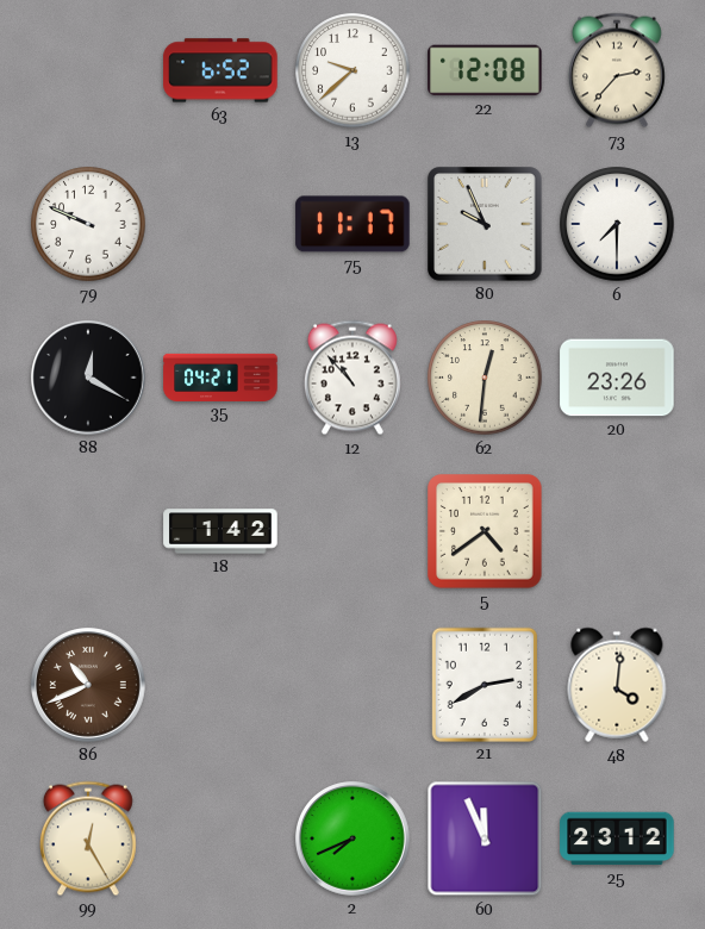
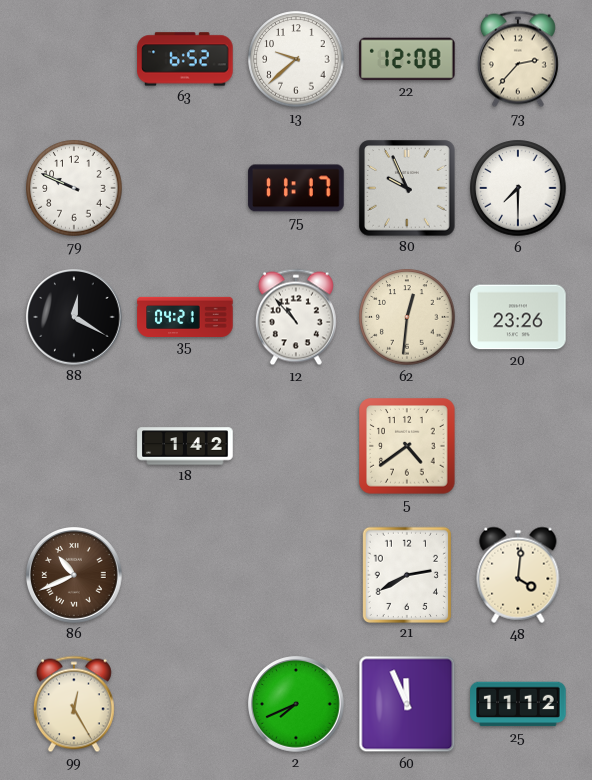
25: 23:12 -> 11:12
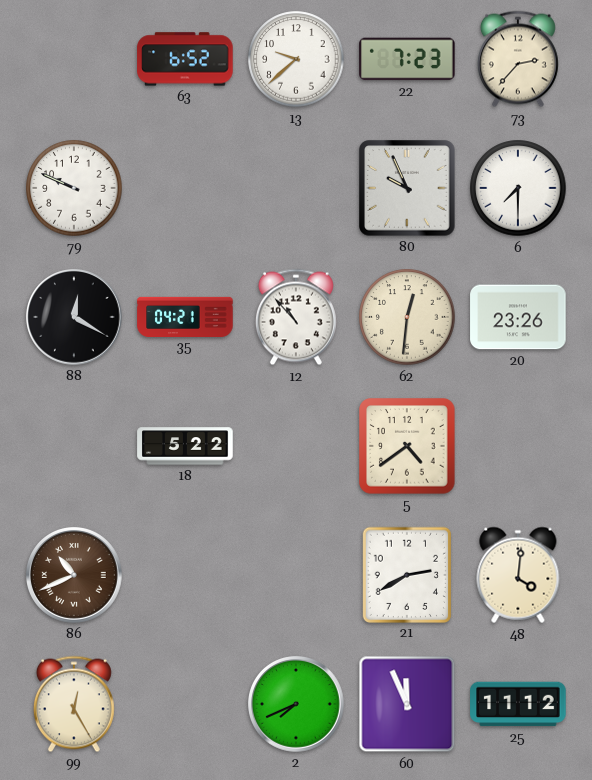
22: 12:08 -> 7:23
75: 11:17 -> none
18: 1:42 -> 5:22
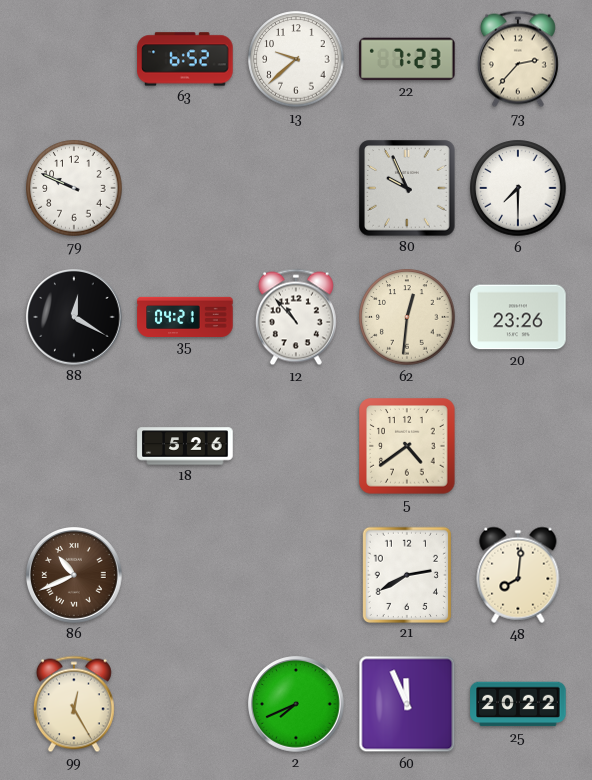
18: 5:22 -> 5:26
48: 4:01 -> 8:01
25: 11:12 -> 20:22
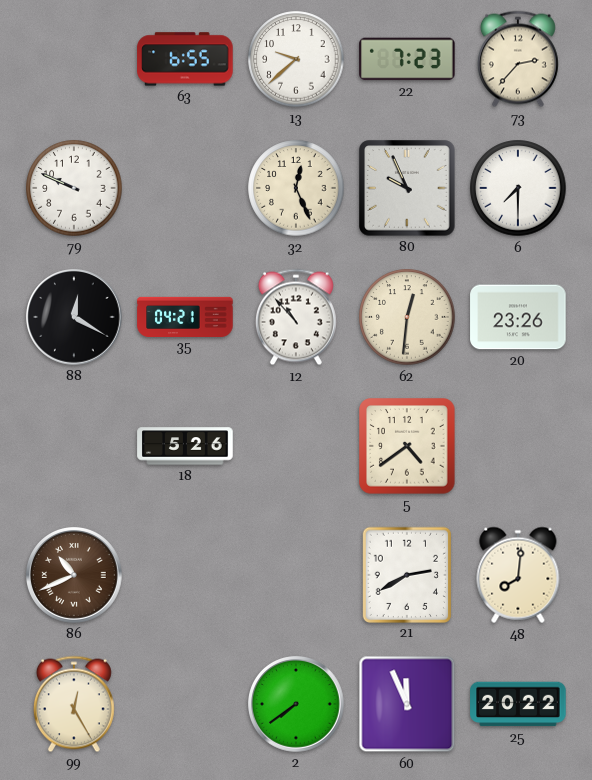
63: 6:52 -> 6:55
32: none -> 12:26
2: 7:41 -> 7:39
